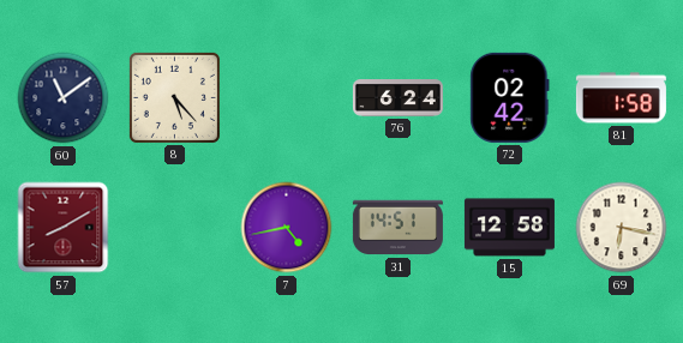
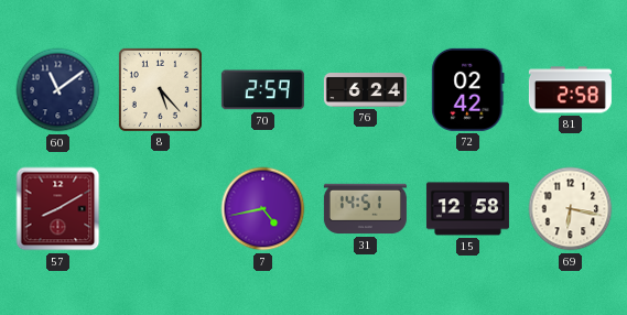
70: none -> 2:59
81: 1:58 -> 2:58
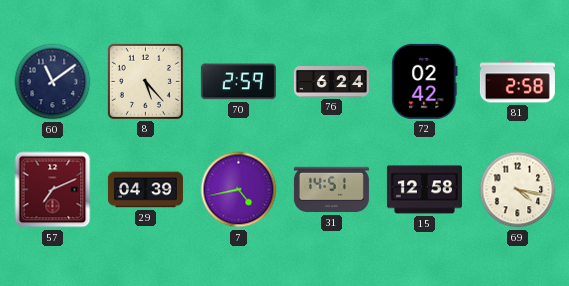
57: 8:10 -> 7:11
29: none -> 04:39
69: 6:17 -> 4:17
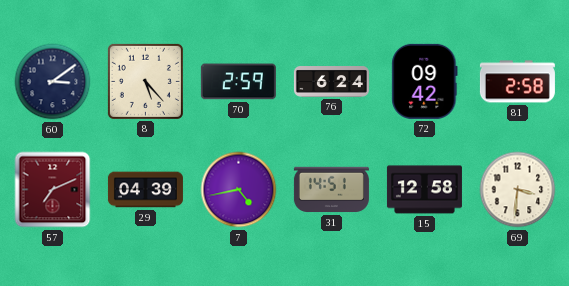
60: 11:09 -> 3:09
72: 02:42 -> 09:42
69: 4:17 -> 3:31
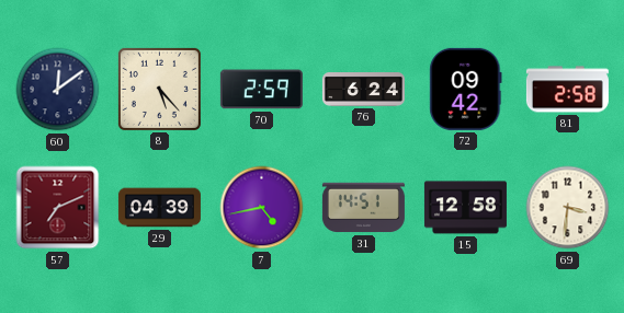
60: 3:09 -> 12:09
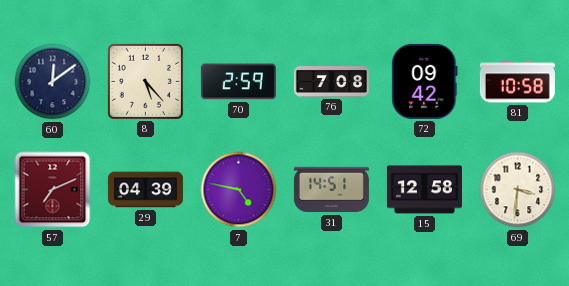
76: 6:24 -> 7:08
81: 2:58 -> 10:58
7: 4:43 -> 4:47
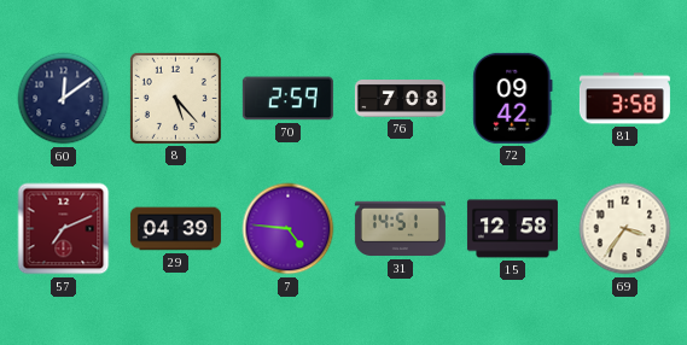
81: 10:58 -> 3:58
7: 4:47 -> 4:46
69: 3:31 -> 3:36
